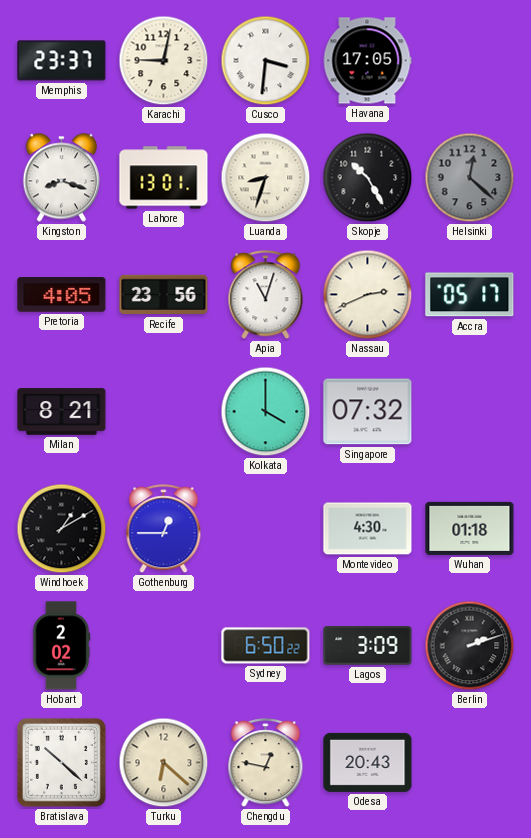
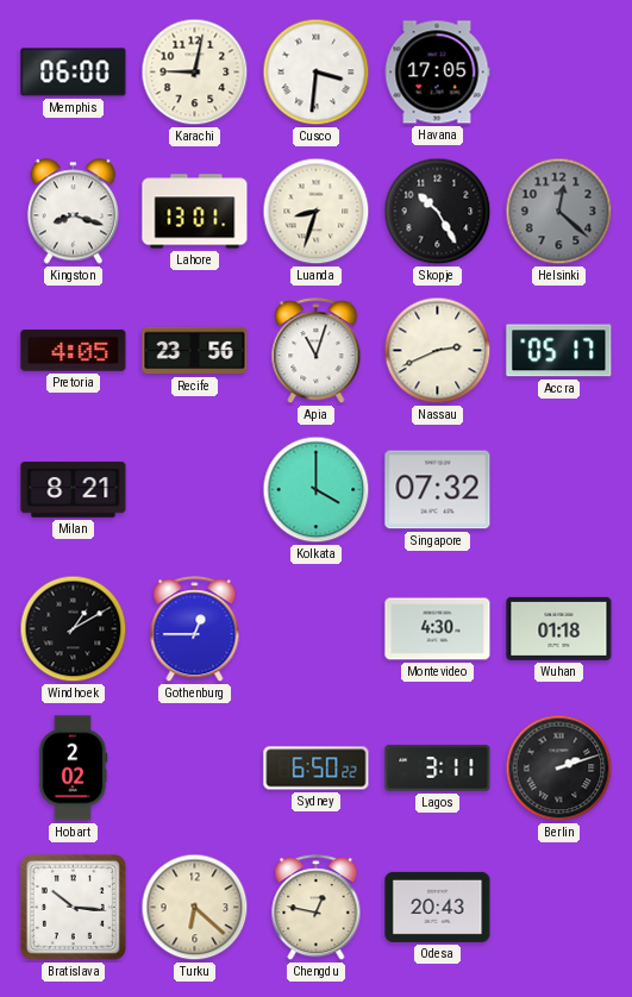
Memphis: 23:37 -> 06:00
Lagos: 3:09 -> 3:11
Bratislava: 10:22 -> 10:16
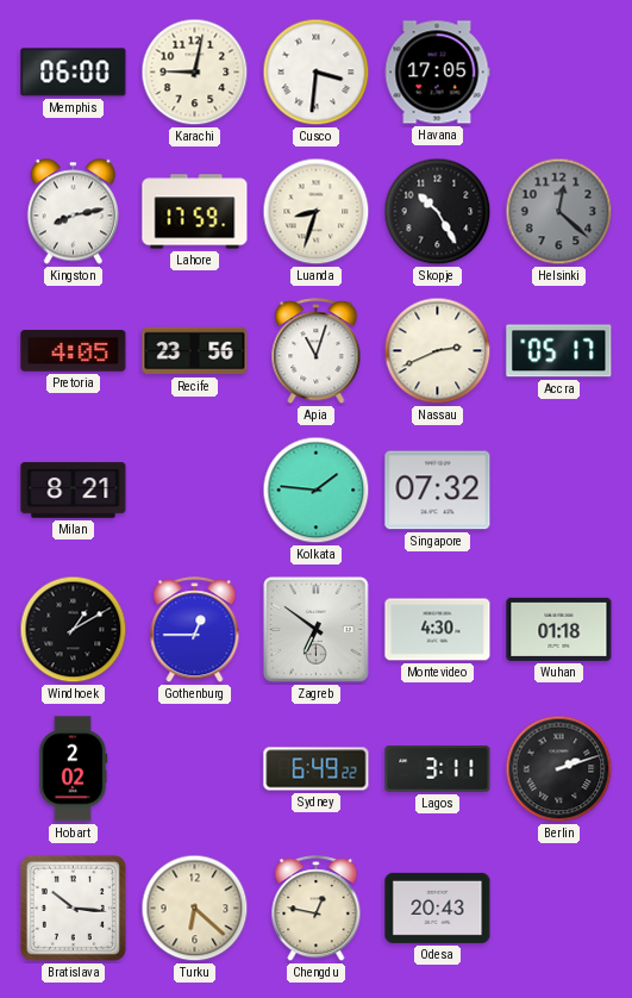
Kingston: 8:18 -> 8:13
Lahore: 13:01 -> 17:59
Kolkata: 4:00 -> 1:46
Zagreb: none -> 6:51
Sydney: 6:50 -> 6:49
